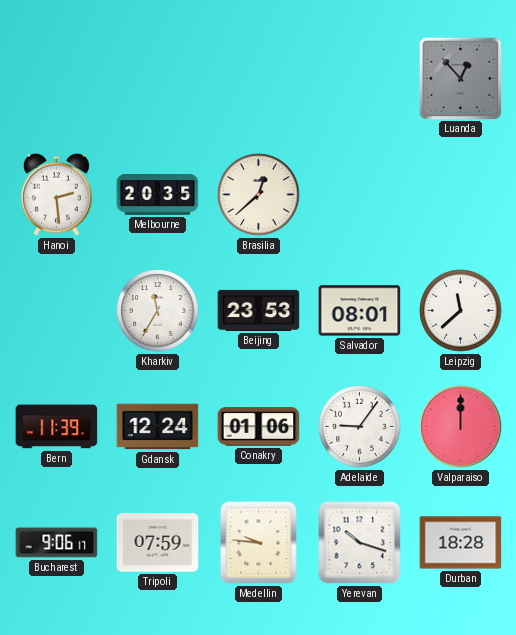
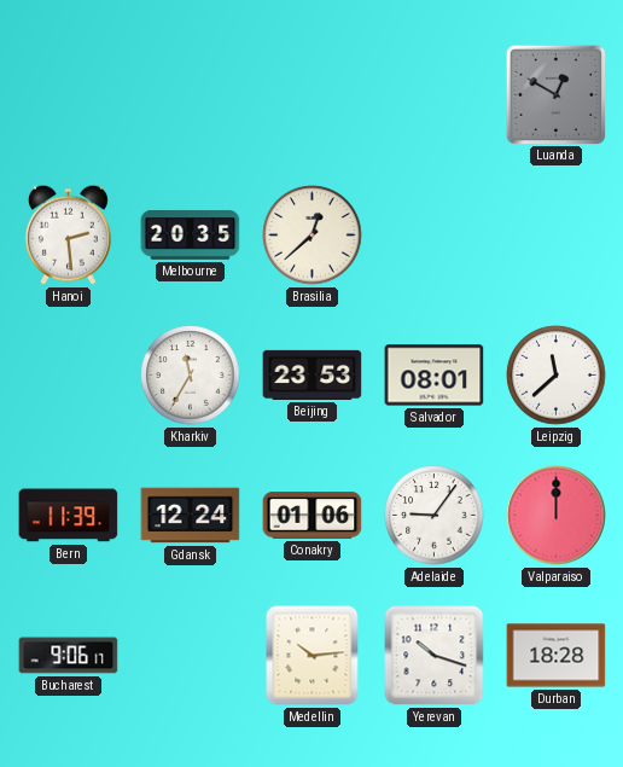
Luanda: 12:53 -> 12:50
Tripoli: 07:59 -> none
Medellin: 9:46 -> 10:14
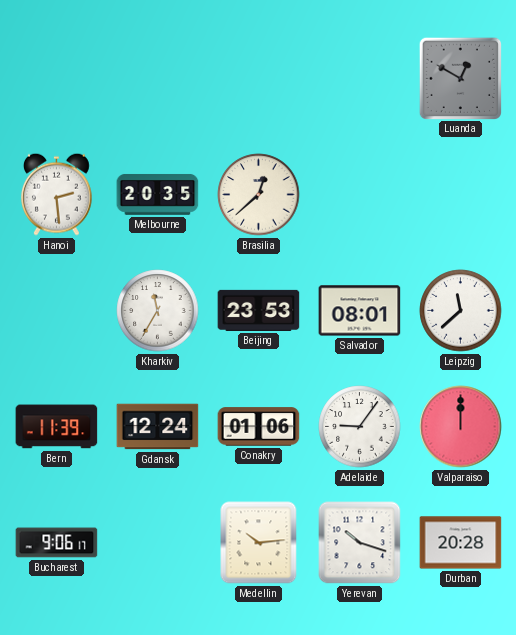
Durban: 18:28 -> 20:28
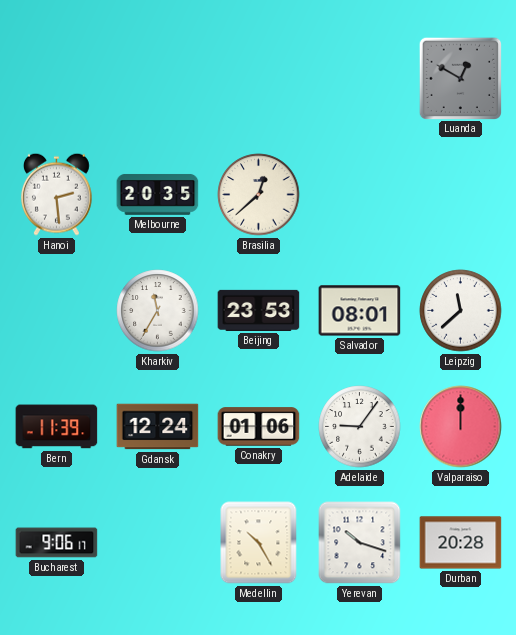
Medellin: 10:14 -> 10:25
